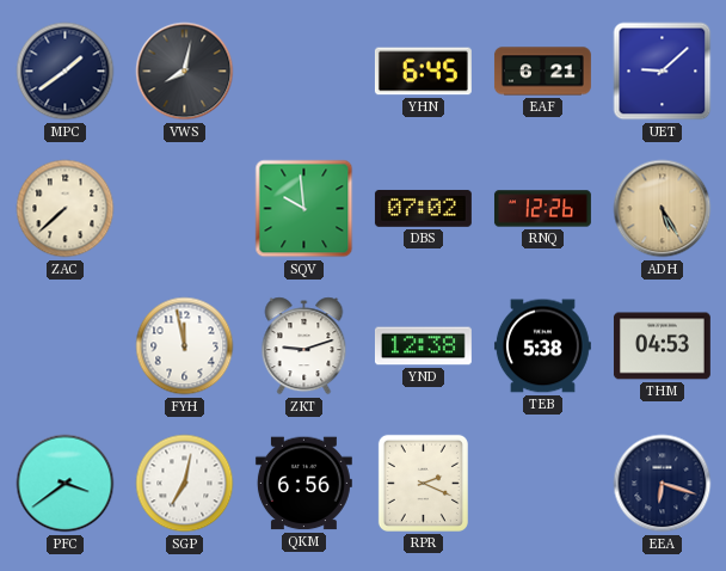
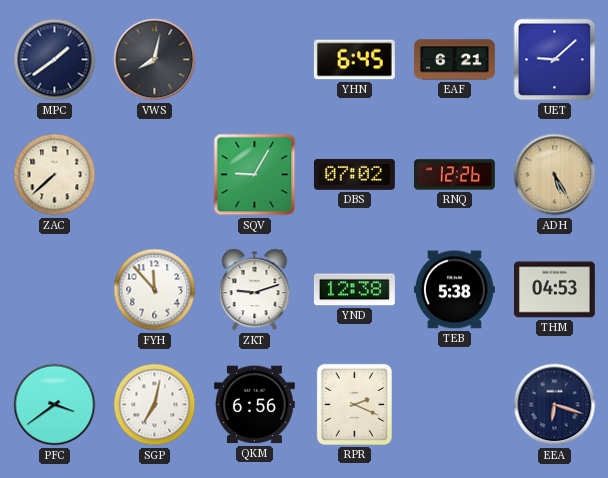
SQV: 9:59 -> 9:05
FYH: 11:58 -> 11:53
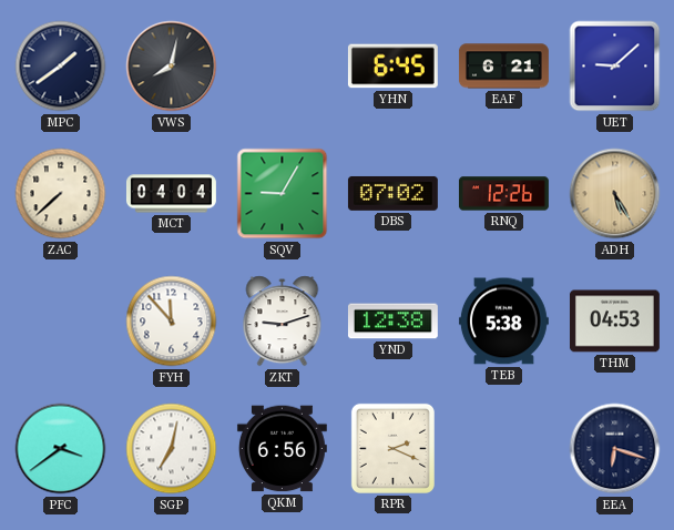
MCT: none -> 04:04
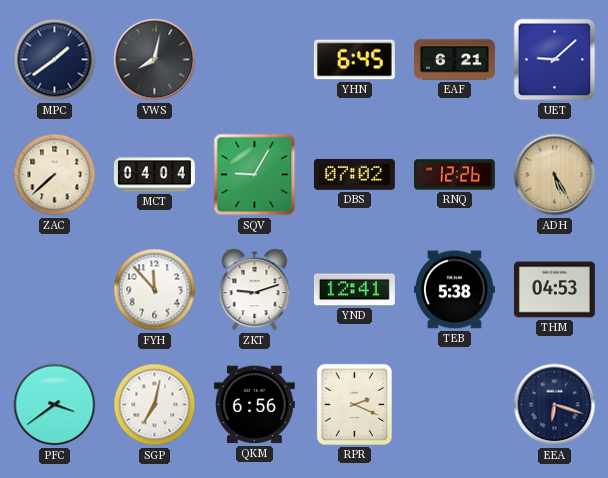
YND: 12:38 -> 12:41
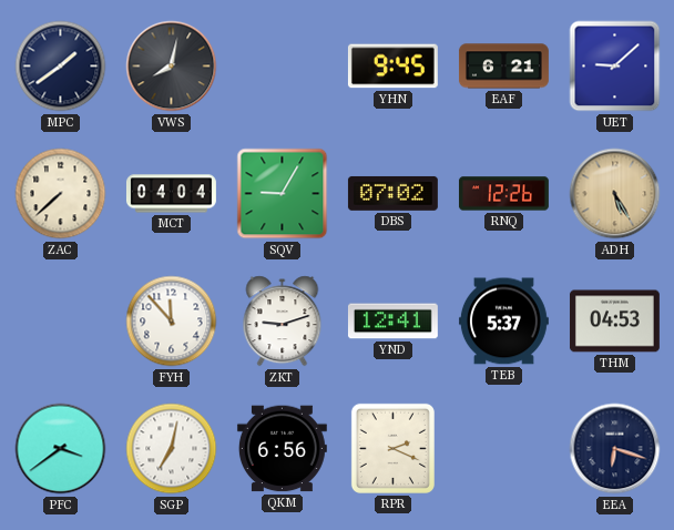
YHN: 6:45 -> 9:45
TEB: 5:38 -> 5:37
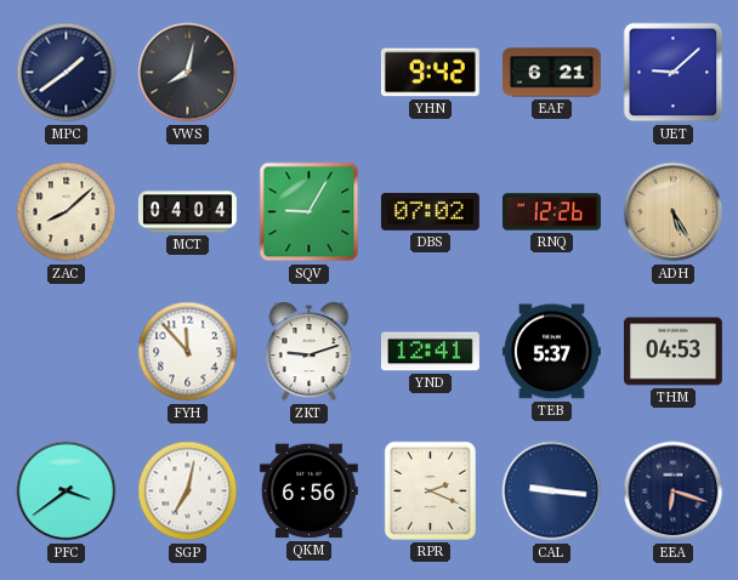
YHN: 9:45 -> 9:42
ZAC: 7:38 -> 8:08
CAL: none -> 9:16
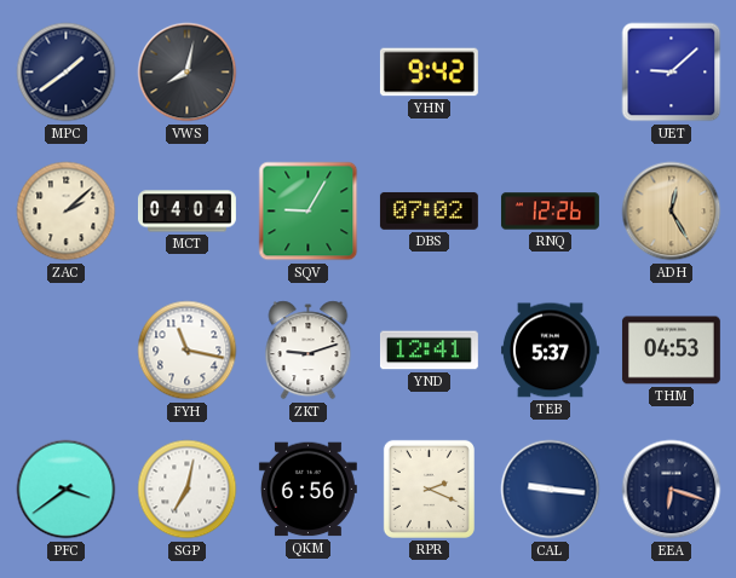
EAF: 6:21 -> none
ZAC: 8:08 -> 2:08
ADH: 5:25 -> 12:25
FYH: 11:53 -> 11:17
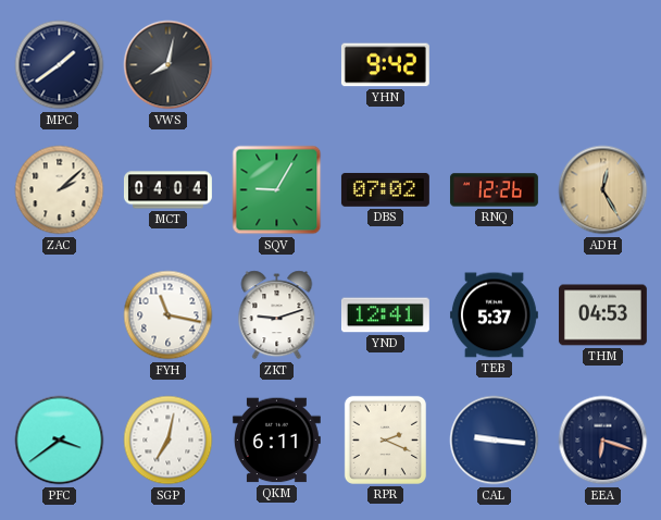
UET: 9:08 -> none
QKM: 6:56 -> 6:11
